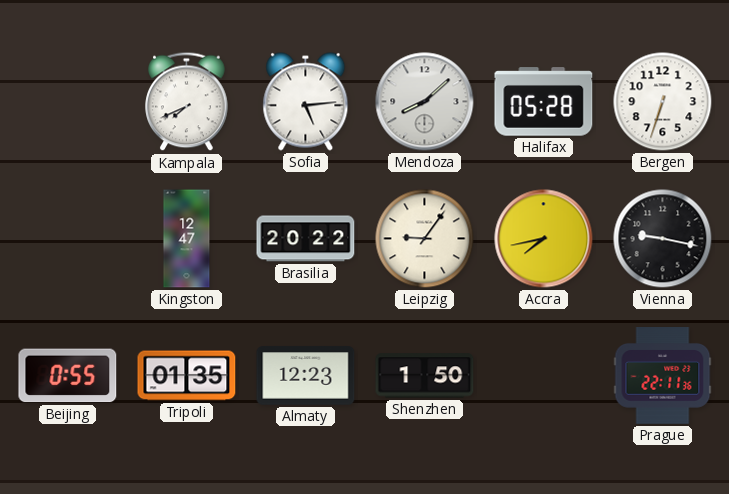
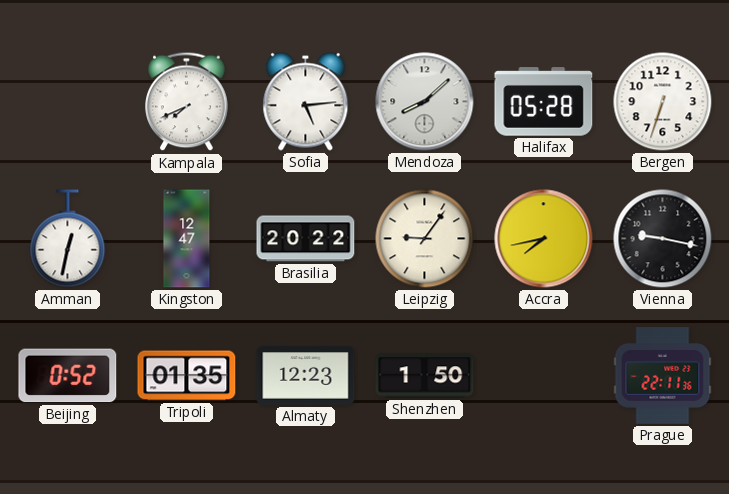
Amman: none -> 12:32
Beijing: 0:55 -> 0:52
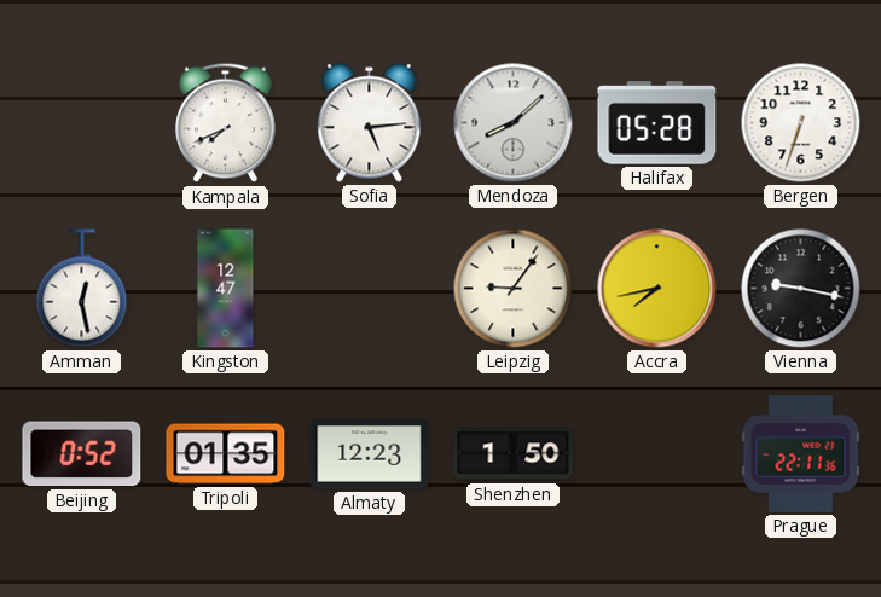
Amman: 12:32 -> 12:28
Brasilia: 20:22 -> none
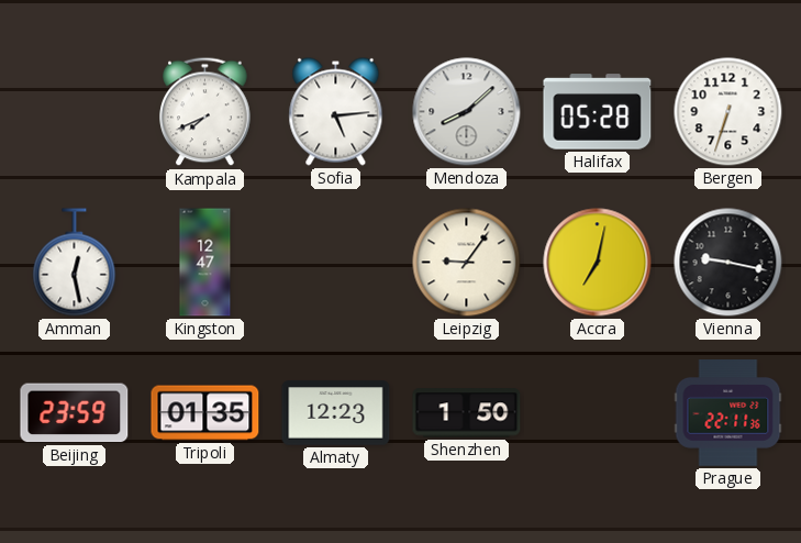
Accra: 7:43 -> 7:02
Beijing: 0:52 -> 23:59
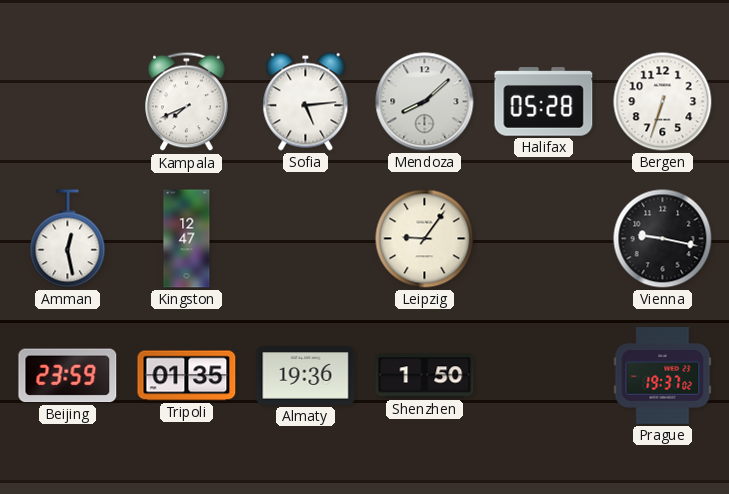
Accra: 7:02 -> none
Almaty: 12:23 -> 19:36
Prague: 22:11 -> 19:37
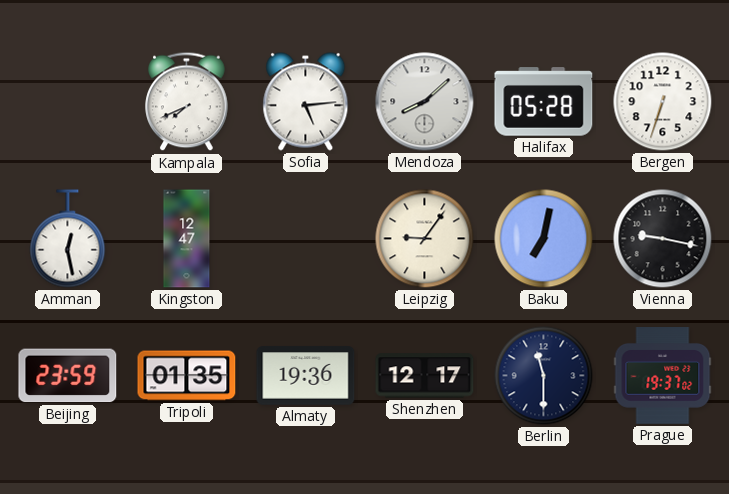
Baku: none -> 7:02
Shenzhen: 1:50 -> 12:17
Berlin: none -> 11:30
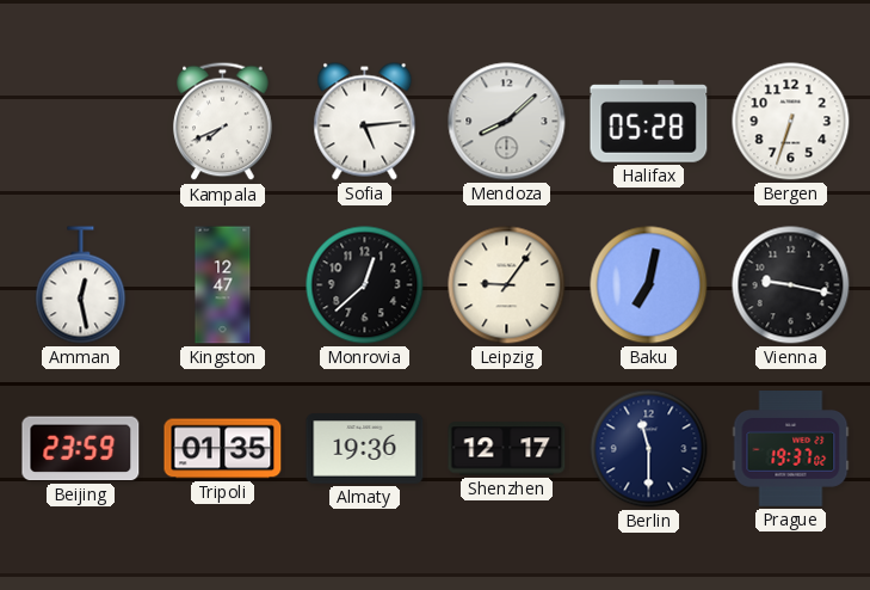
Monrovia: none -> 12:38
